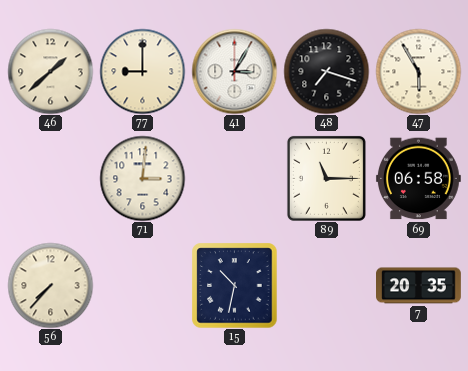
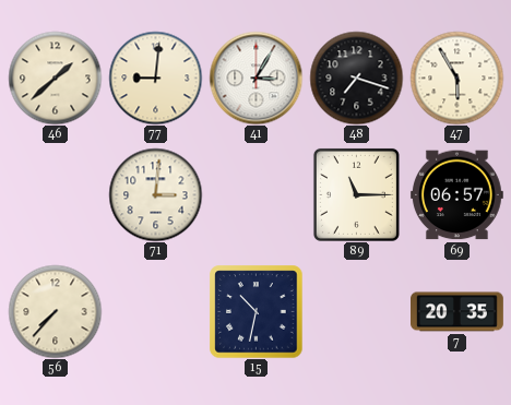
77: 9:00 -> 9:01
69: 06:58 -> 06:57
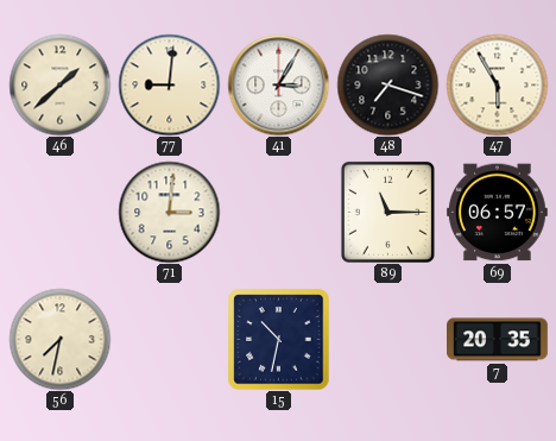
56: 7:37 -> 7:32
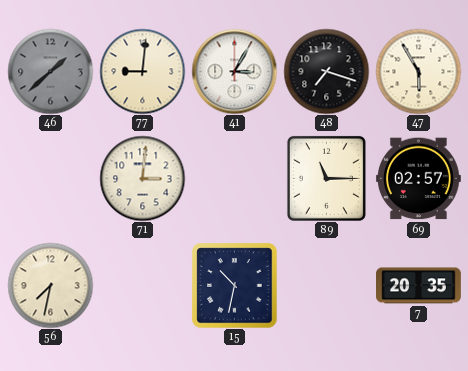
46 dial: cream -> grey
69: 06:57 -> 02:57
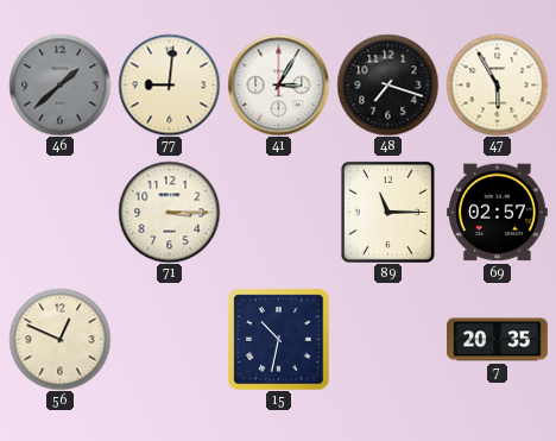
71: 3:01 -> 3:15
56: 7:32 -> 12:49
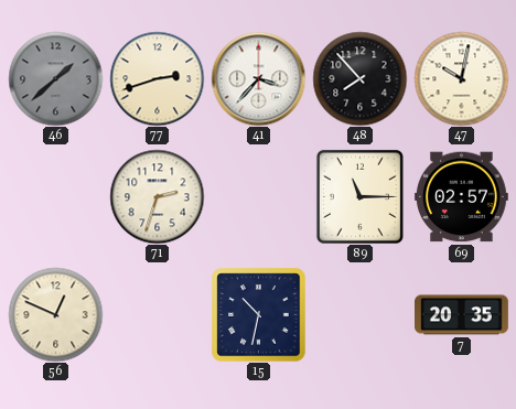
77: 9:01 -> 2:42
41: 3:05 -> 3:37
48: 7:18 -> 7:53
47: 5:55 -> 10:02
71: 3:15 -> 2:33
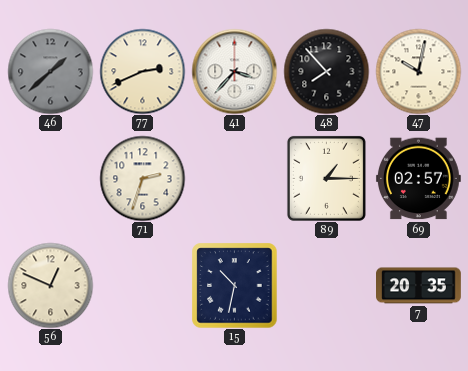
77: 2:42 -> 2:41
89: 11:15 -> 1:15
